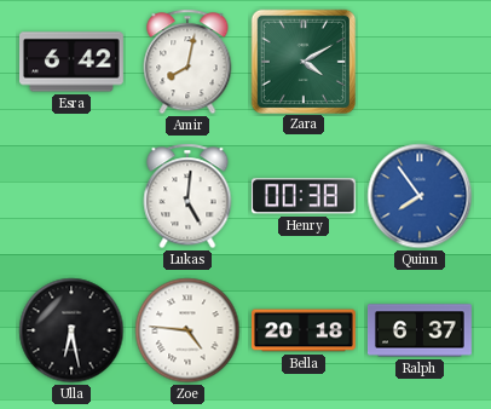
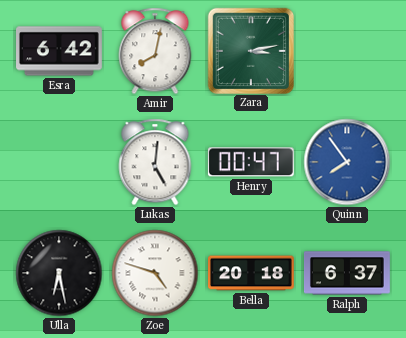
Zara: 4:10 -> 3:13
Henry: 00:38 -> 00:47
Zoe: 4:46 -> 4:48
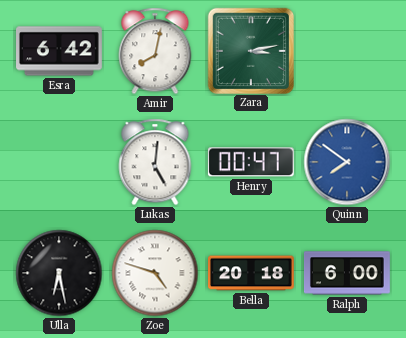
Quinn: 7:54 -> 7:51
Ralph: 6:37 -> 6:00
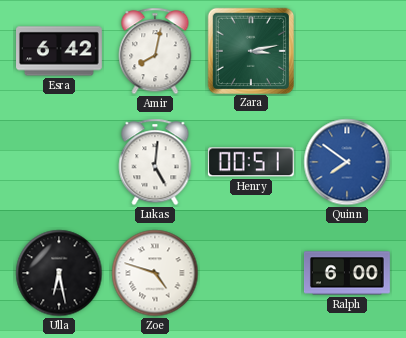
Henry: 00:47 -> 00:51
Bella: 20:18 -> none
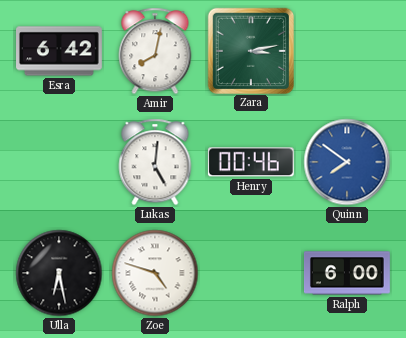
Henry: 00:51 -> 00:46
